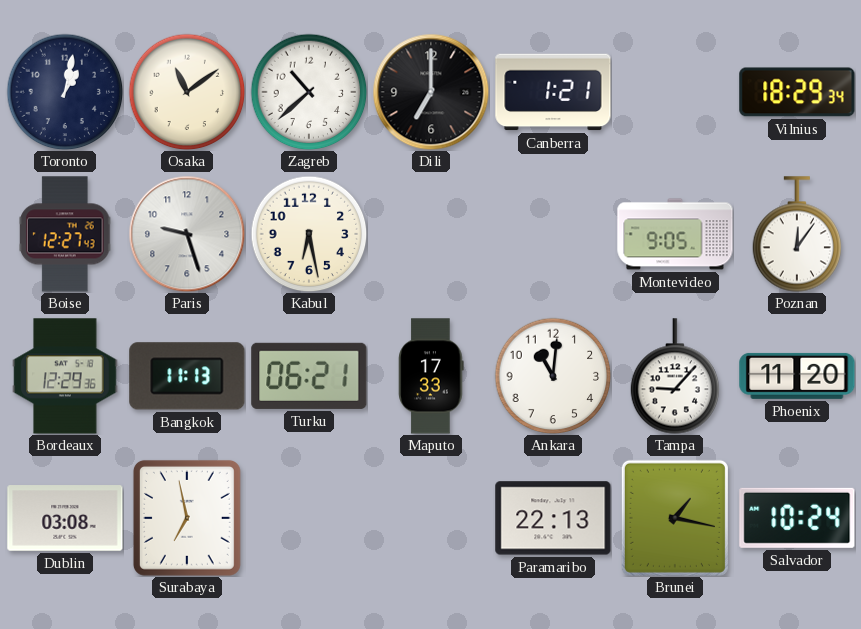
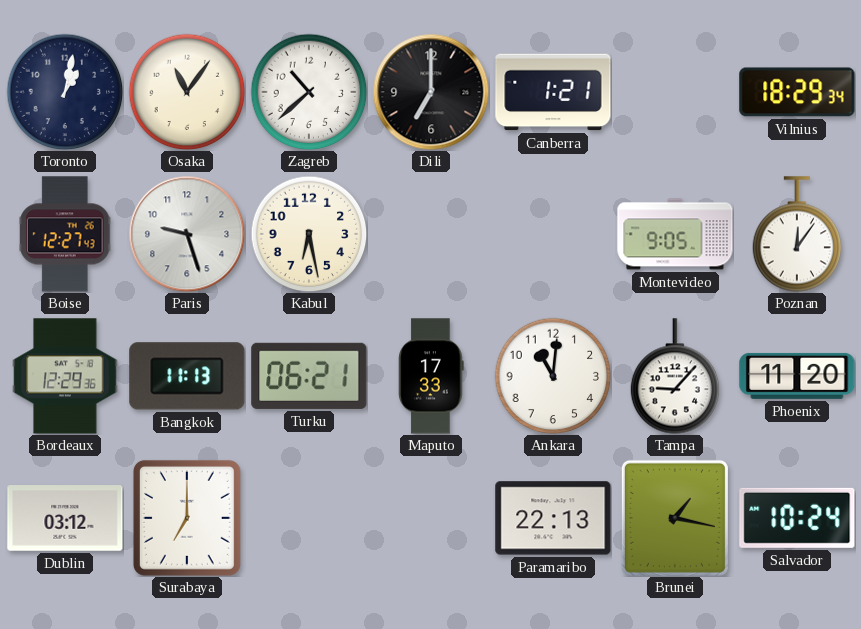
Osaka: 11:09 -> 11:06
Dublin: 03:08 -> 03:12
Surabaya: 6:58 -> 7:00
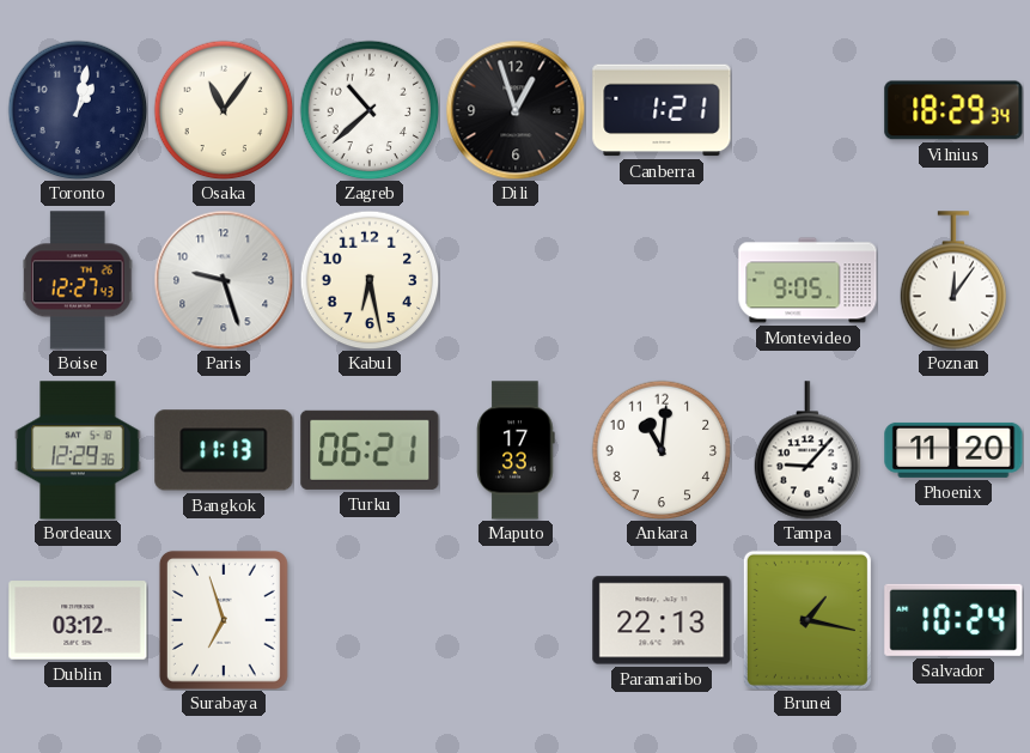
Dili: 7:00 -> 12:57
Surabaya: 7:00 -> 6:57
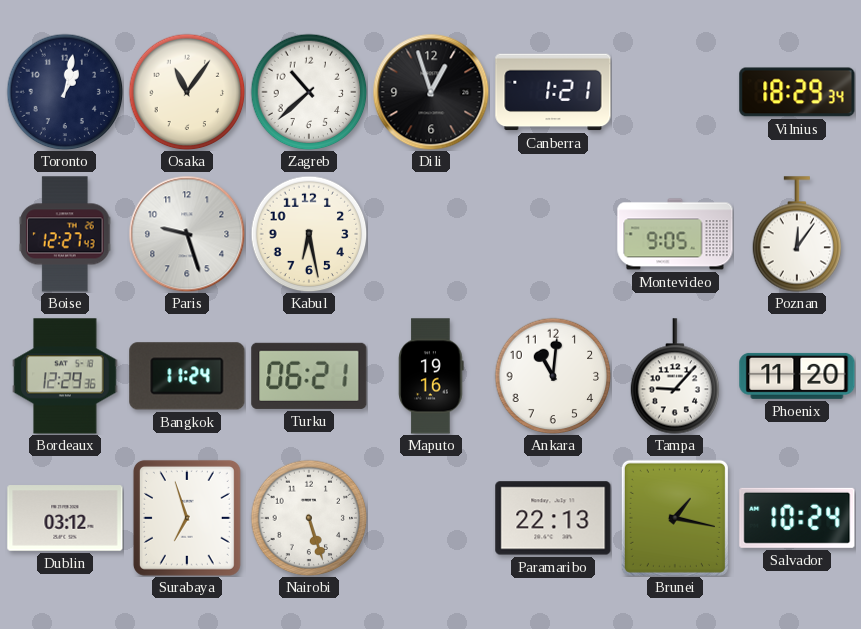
Bangkok: 11:13 -> 11:24
Maputo: 17:33 -> 19:16
Nairobi: none -> 5:27
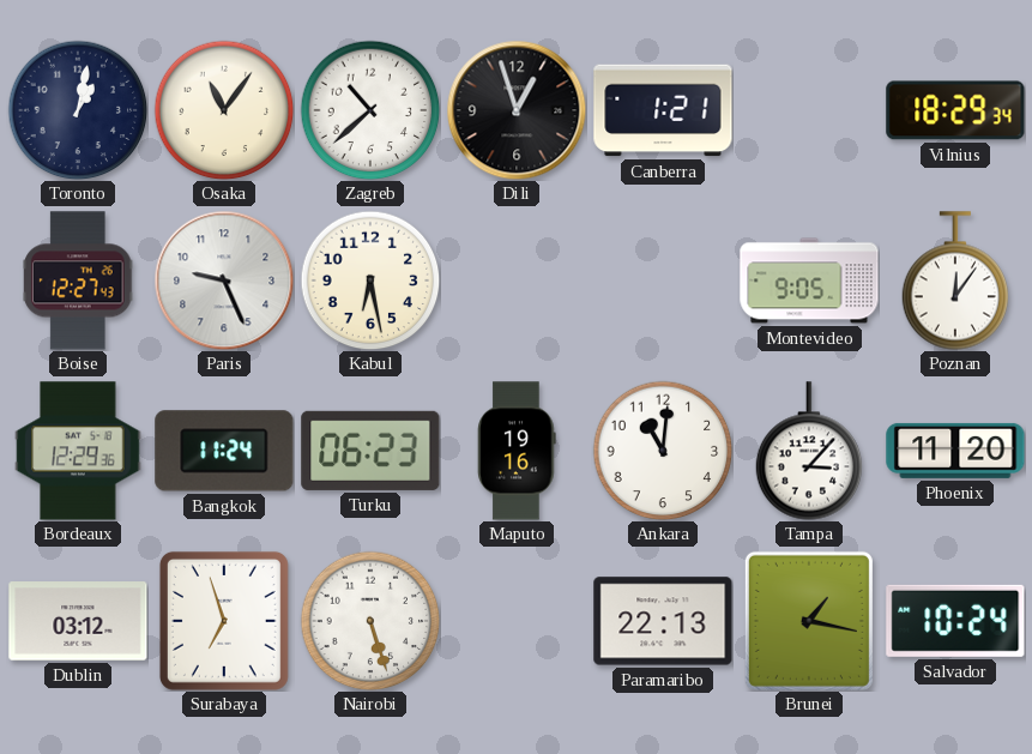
Paris: 9:27 -> 9:26
Turku: 06:21 -> 06:23
Tampa: 9:07 -> 3:07
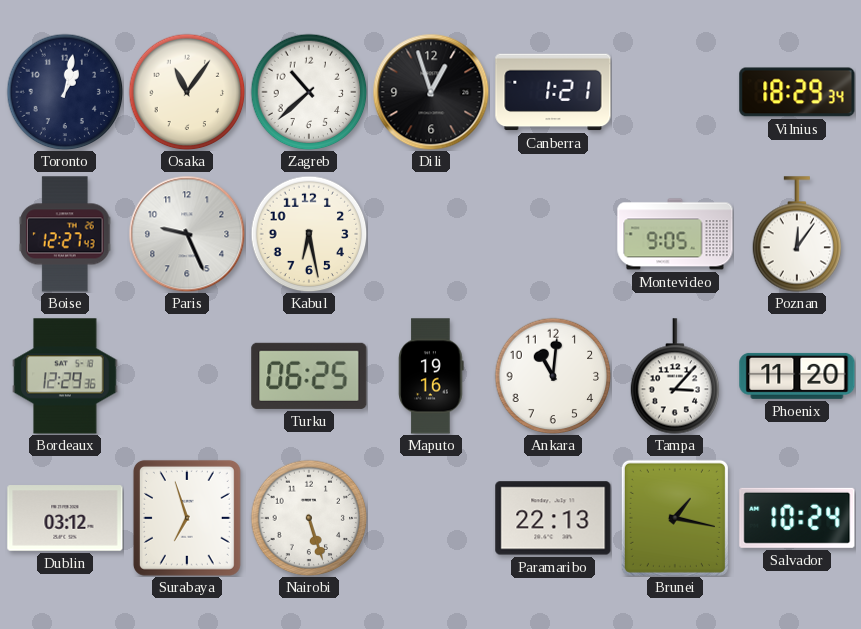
Bangkok: 11:24 -> none
Turku: 06:23 -> 06:25
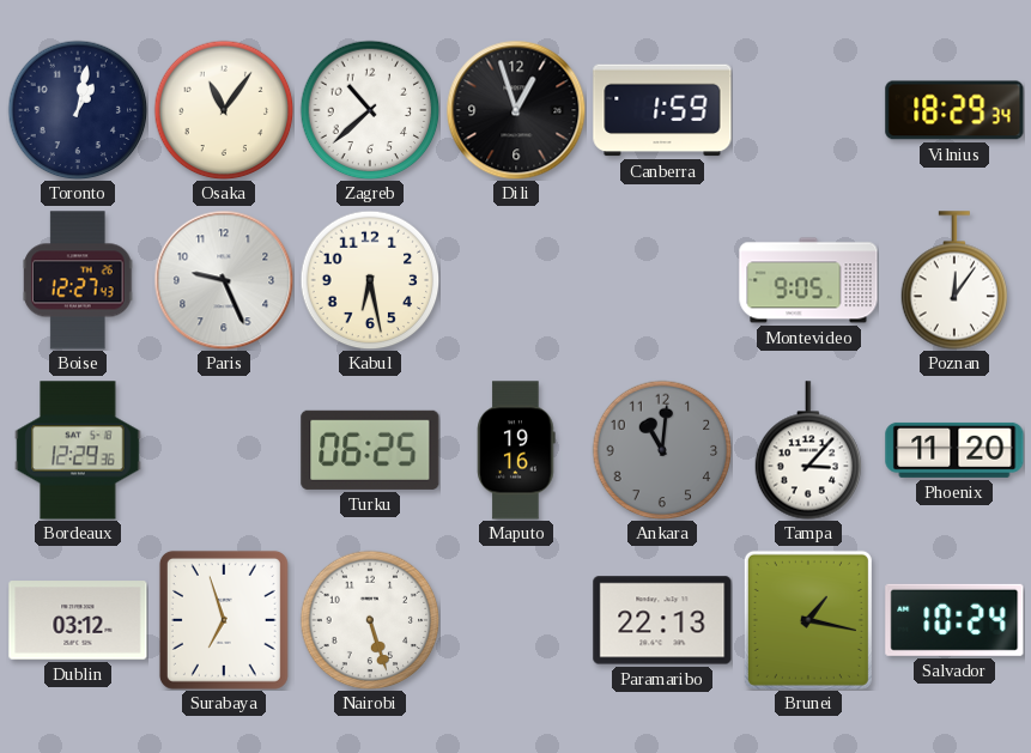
Canberra: 1:21 -> 1:59
Ankara dial: white -> grey
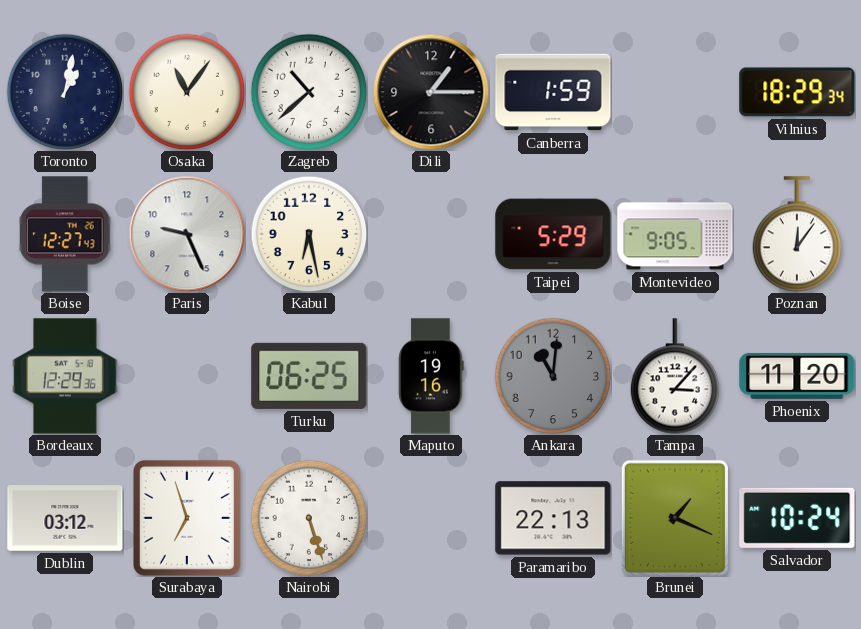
Dili: 12:57 -> 1:15
Taipei: none -> 5:29
Brunei: 1:17 -> 1:19
